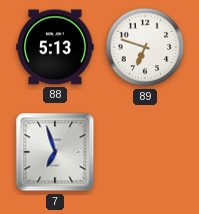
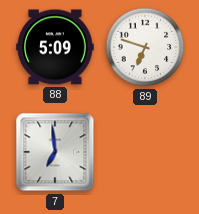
88: 5:13 -> 5:09
7: 6:57 -> 6:59
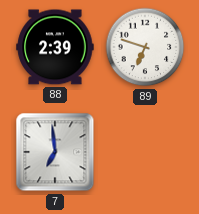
88: 5:09 -> 2:39
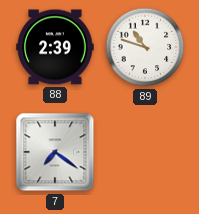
89: 6:48 -> 10:48
7: 6:59 -> 7:21
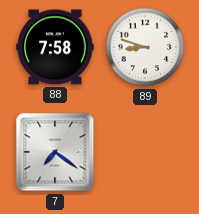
88: 2:39 -> 7:58
89: 10:48 -> 8:48
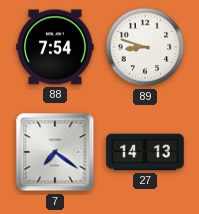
88: 7:58 -> 7:54
27: none -> 14:13
